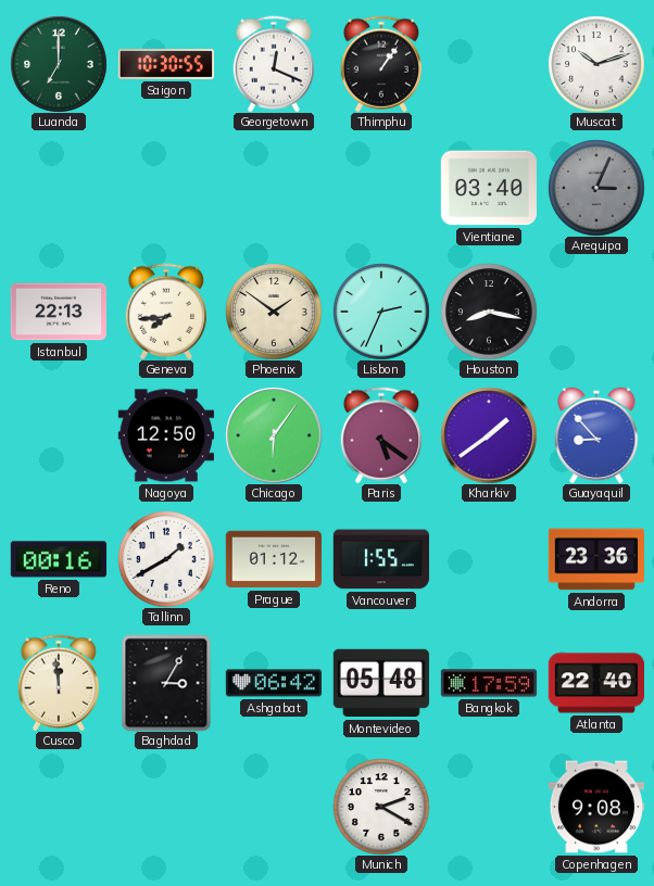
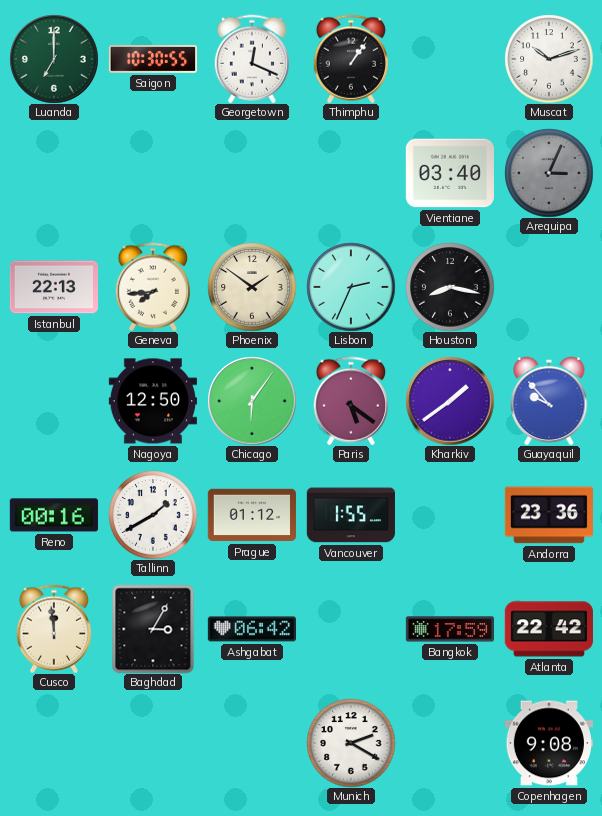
Guayaquil: 8:53 -> 9:53
Montevideo: 05:48 -> none
Atlanta: 22:40 -> 22:42
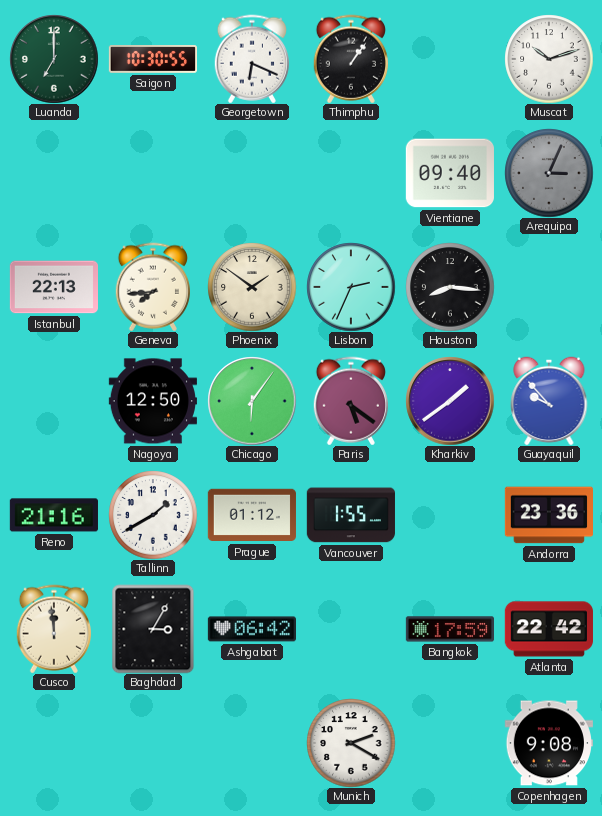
Georgetown: 12:19 -> 6:19
Vientiane: 03:40 -> 09:40
Houston: 8:17 -> 8:16
Reno: 00:16 -> 21:16
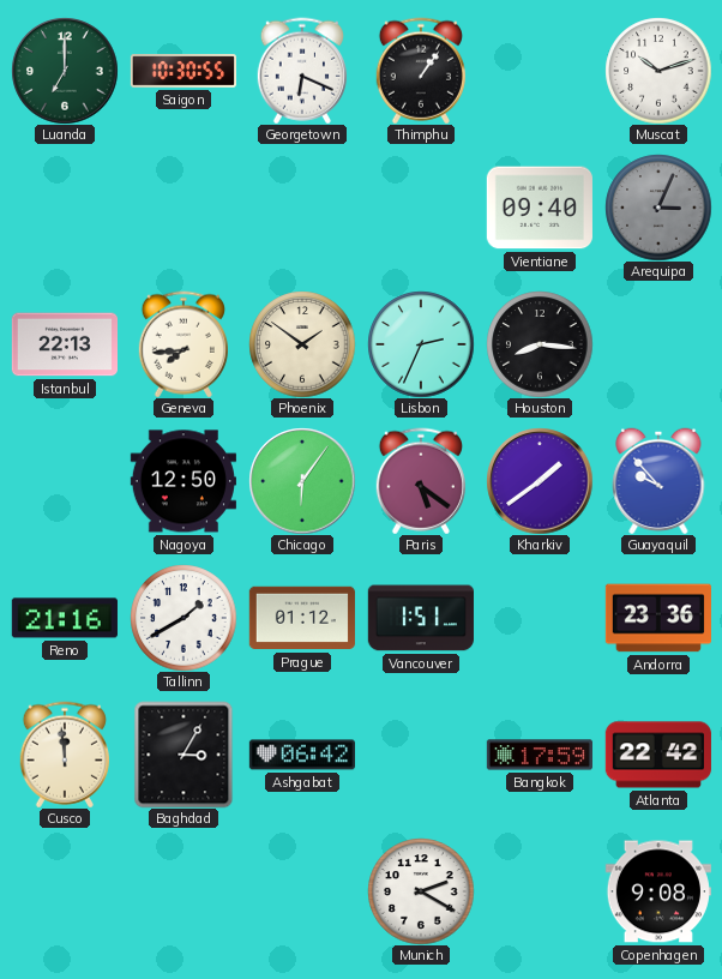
Vancouver: 1:55 -> 1:51
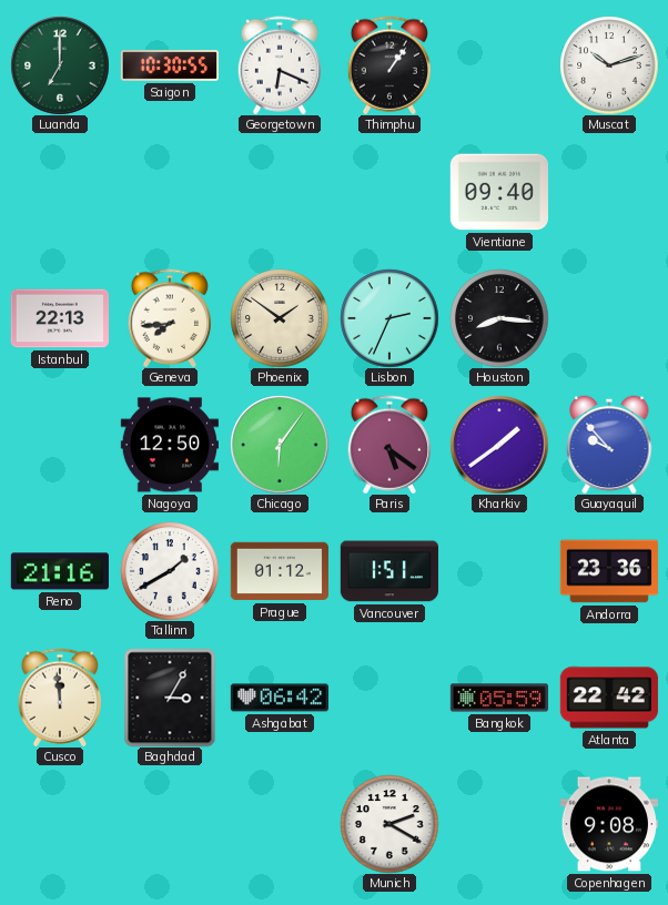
Arequipa: 3:04 -> none
Bangkok: 17:59 -> 05:59
